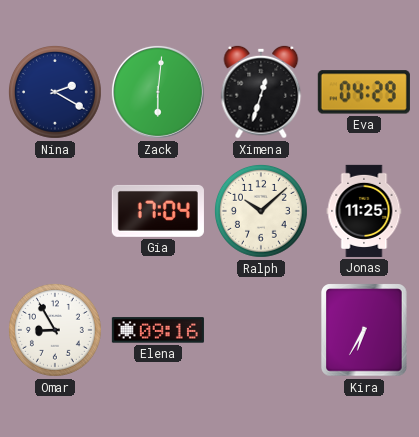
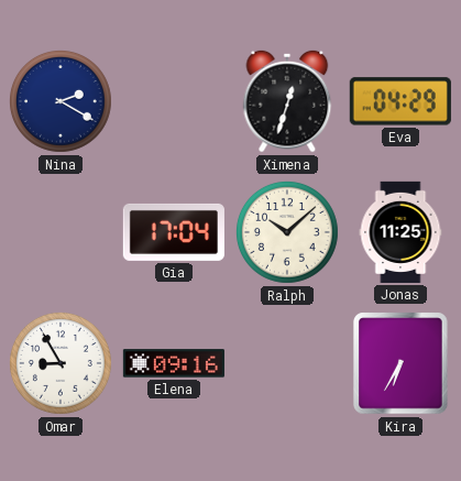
Zack: 6:01 -> none
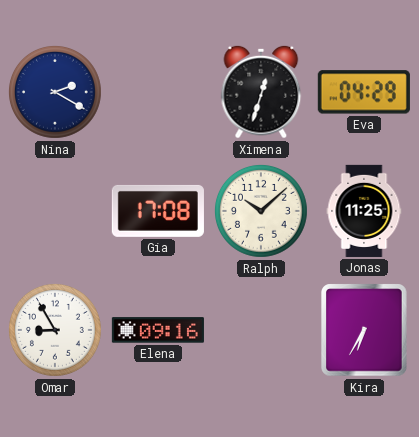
Gia: 17:04 -> 17:08
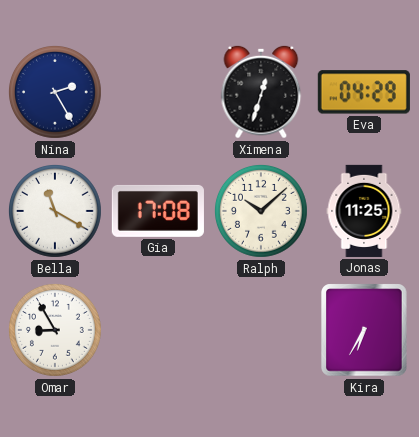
Nina: 2:20 -> 2:25
Bella: none -> 11:20
Elena: 09:16 -> none
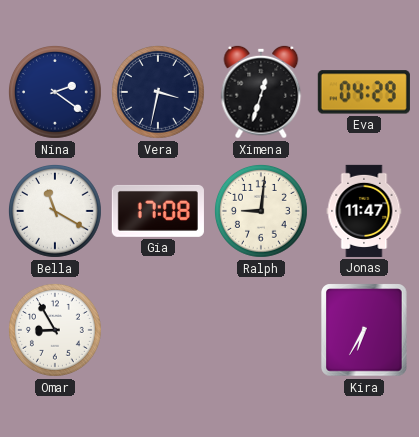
Nina: 2:25 -> 2:21
Vera: none -> 3:32
Ralph: 10:08 -> 9:01
Jonas: 11:25 -> 11:47
